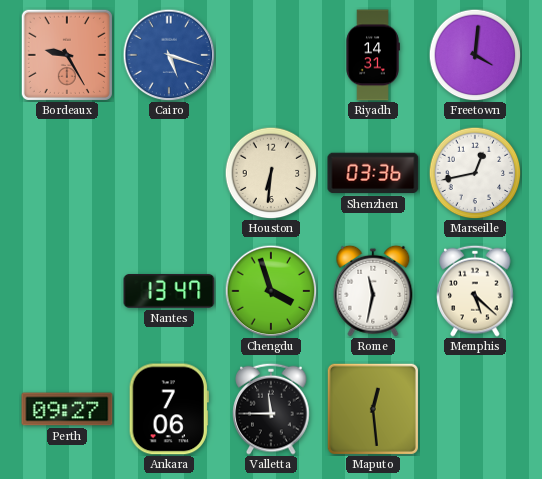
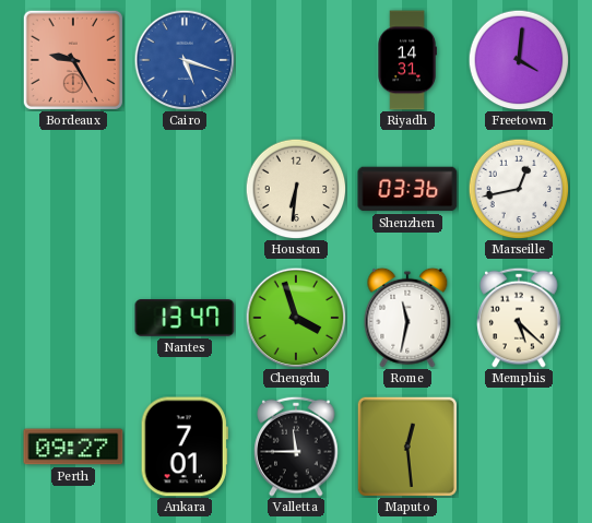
Ankara: 7:06 -> 7:01
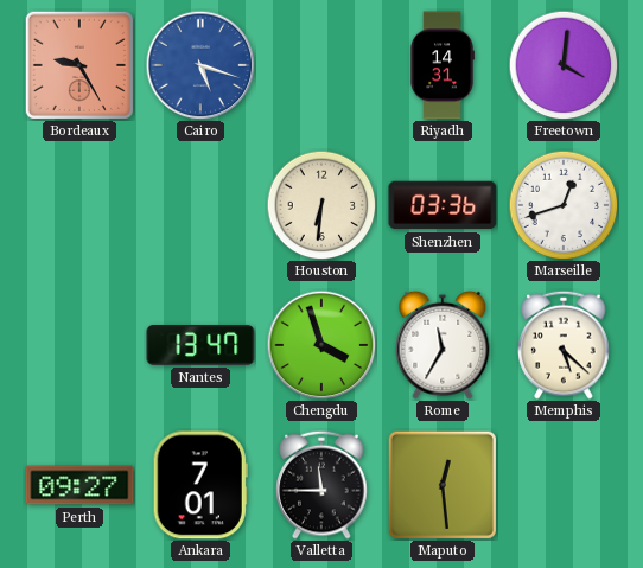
Marseille: 12:43 -> 12:42
Rome: 11:32 -> 11:35
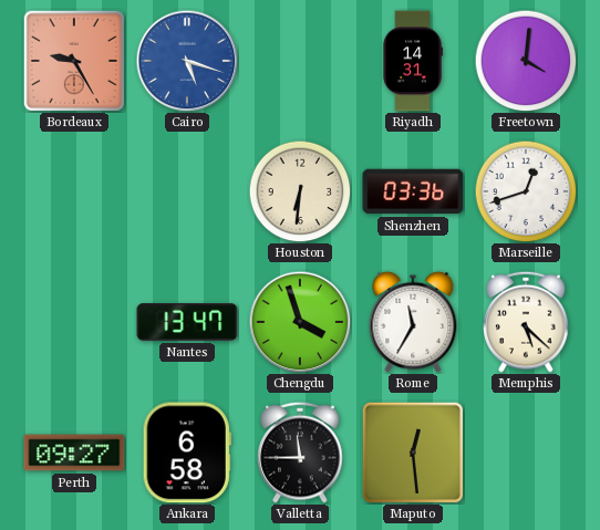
Ankara: 7:01 -> 6:58
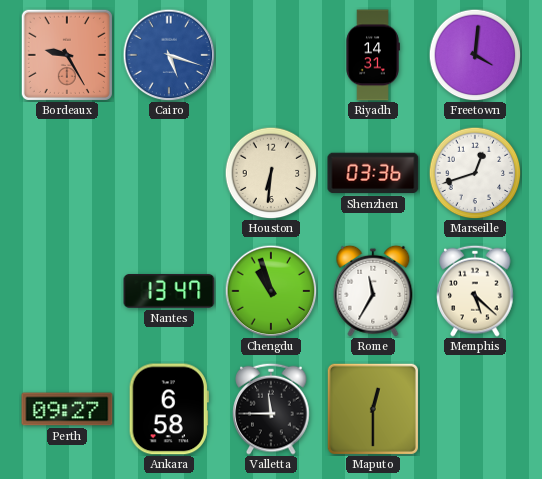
Chengdu: 3:57 -> 10:57
Maputo: 12:29 -> 12:30
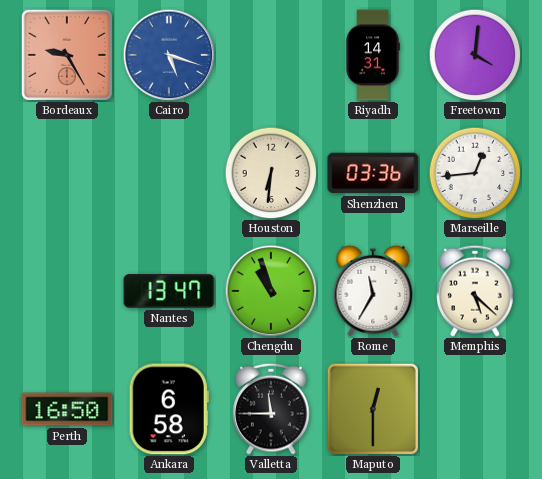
Marseille: 12:42 -> 12:44
Perth: 09:27 -> 16:50
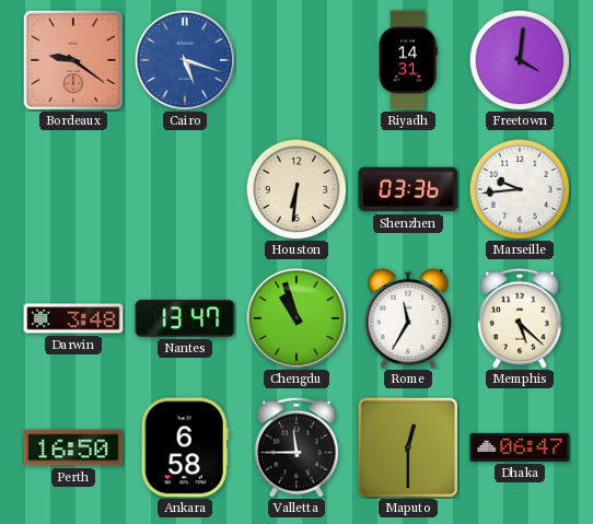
Bordeaux: 9:25 -> 9:21
Marseille: 12:44 -> 9:44
Darwin: none -> 3:48
Dhaka: none -> 06:47
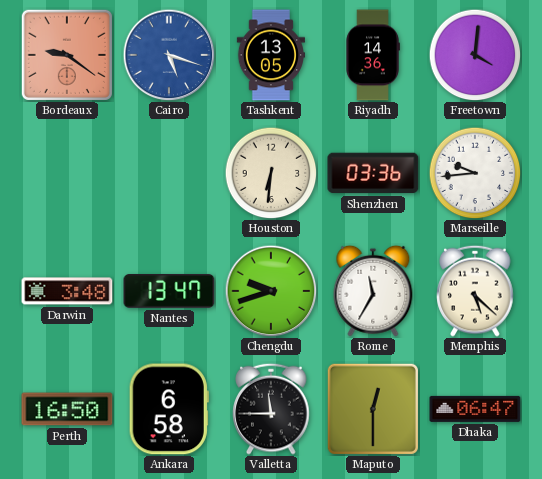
Tashkent: none -> 13:05
Riyadh: 14:31 -> 14:36
Chengdu: 10:57 -> 9:42
